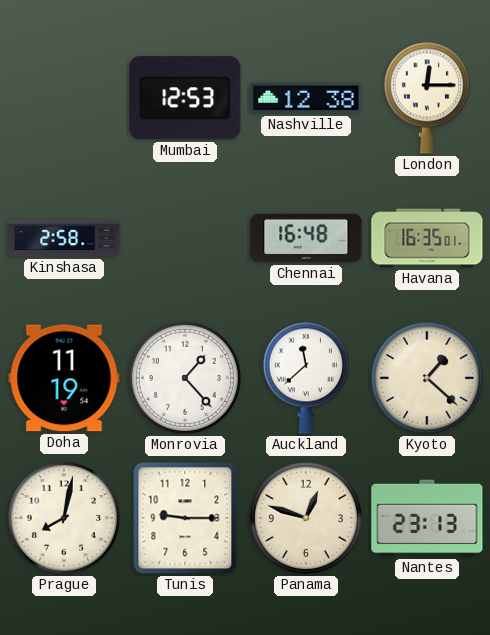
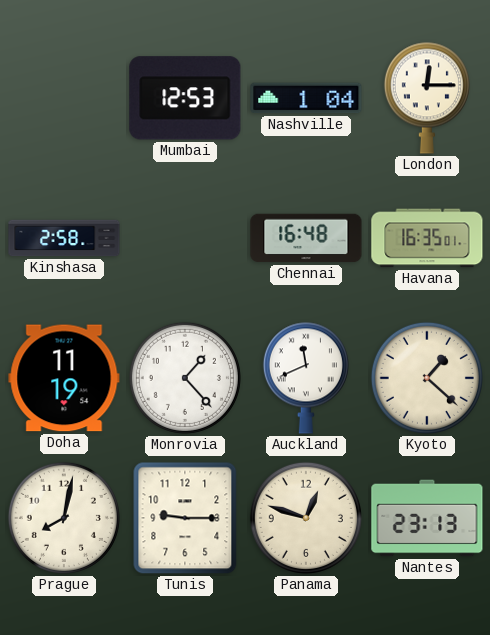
Nashville: 12:38 -> 1:04
Auckland: 11:38 -> 11:41
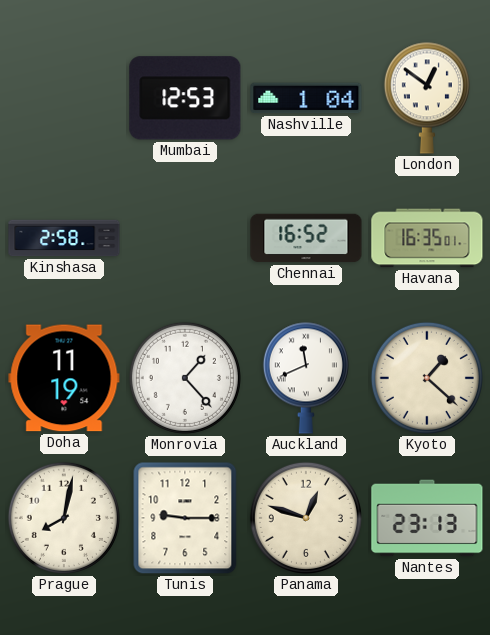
London: 12:15 -> 12:51
Chennai: 16:48 -> 16:52
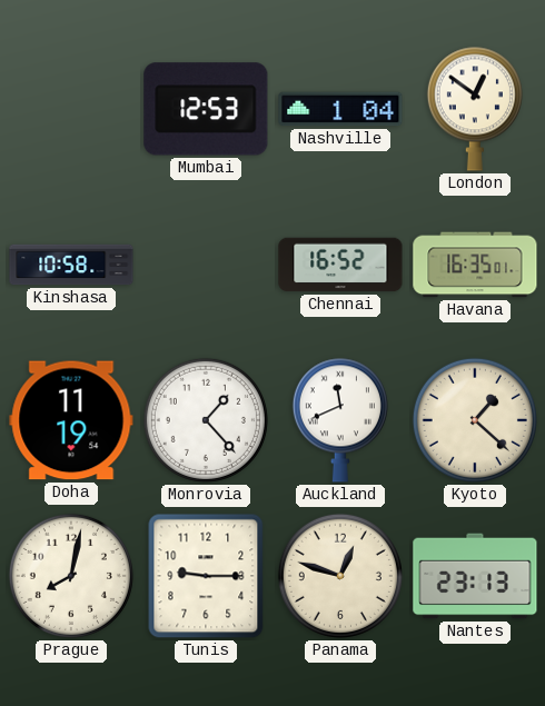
Kinshasa: 2:58 -> 10:58
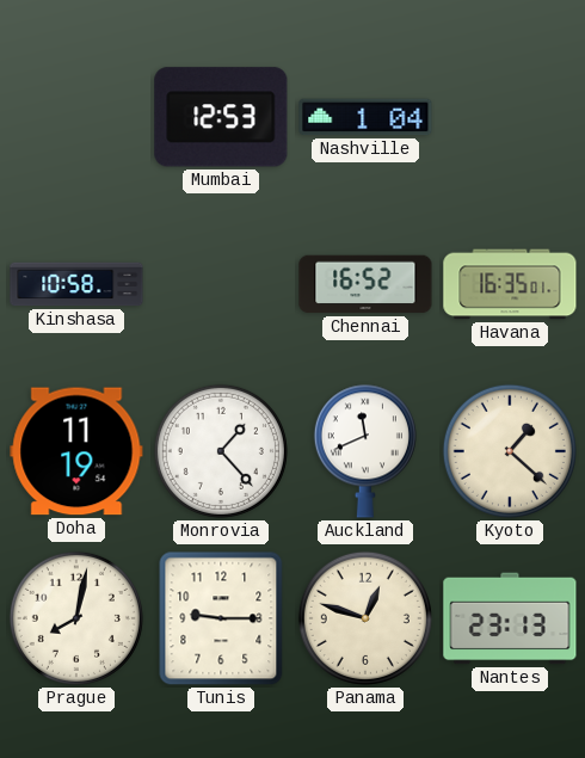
London: 12:51 -> none
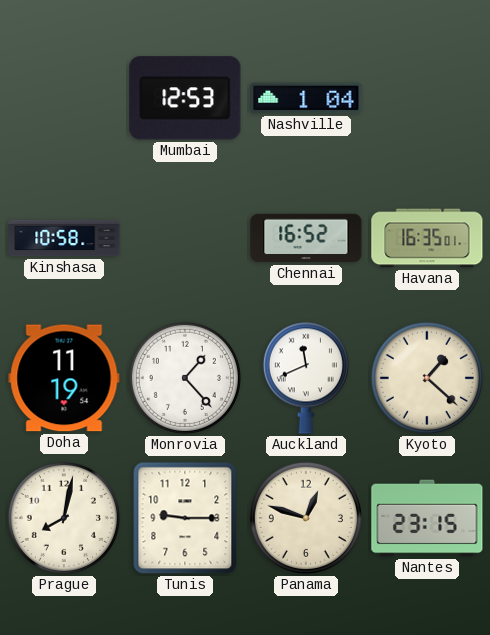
Nantes: 23:13 -> 23:15
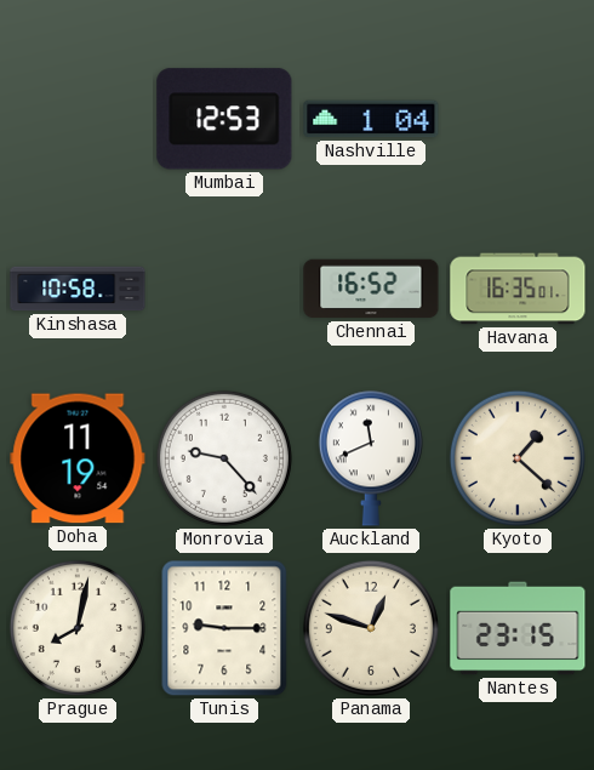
Monrovia: 1:23 -> 9:23
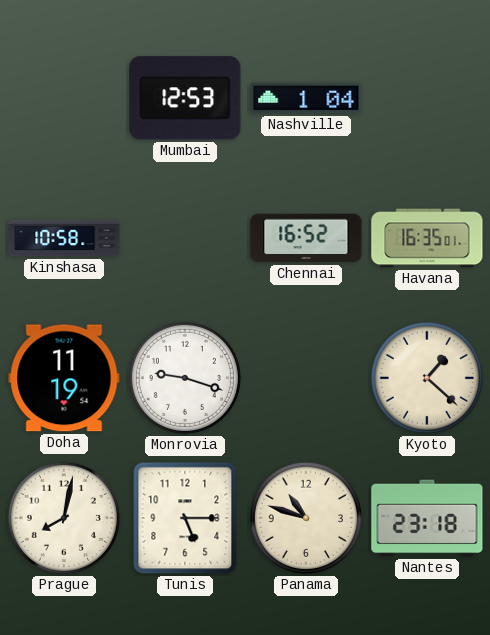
Monrovia: 9:23 -> 9:18
Auckland: 11:41 -> none
Tunis: 9:15 -> 5:15
Panama: 12:48 -> 10:48
Nantes: 23:15 -> 23:18
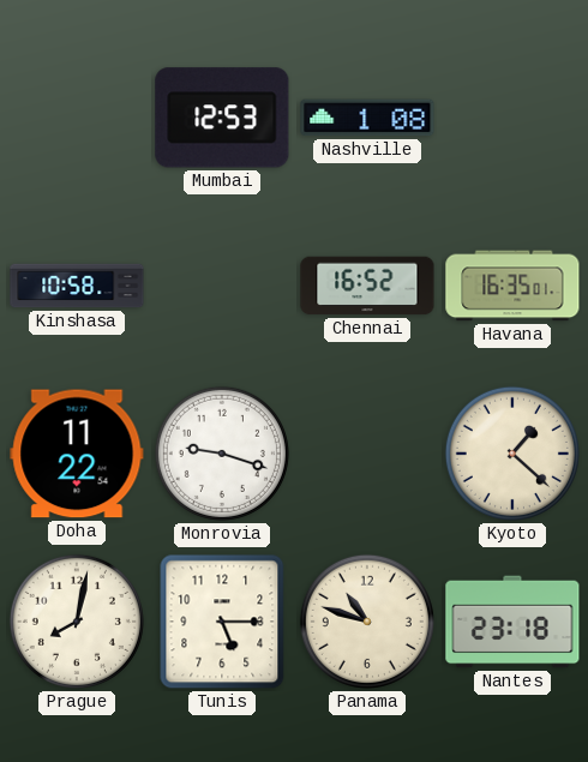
Nashville: 1:04 -> 1:08
Doha: 11:19 -> 11:22
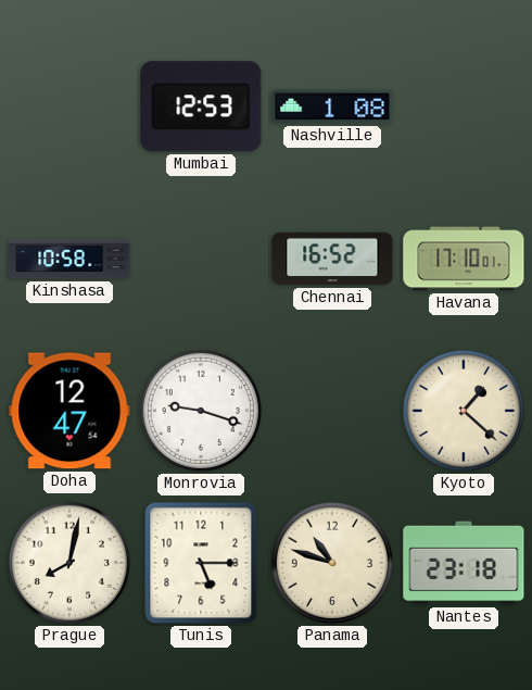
Havana: 16:35 -> 17:10
Doha: 11:22 -> 12:47
